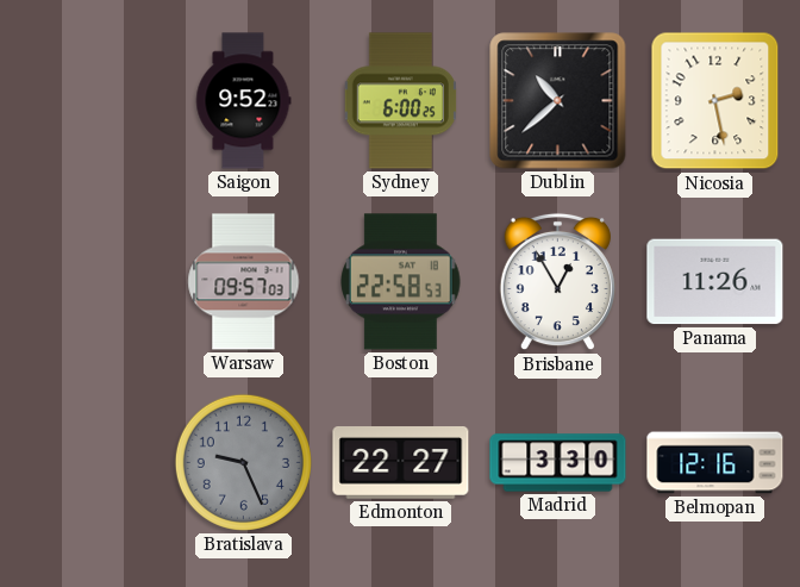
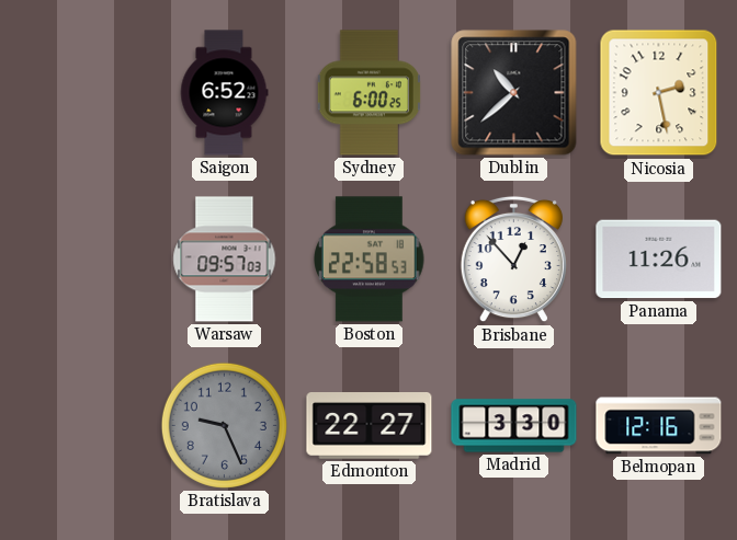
Saigon: 9:52 -> 6:52
Brisbane: 12:55 -> 12:53
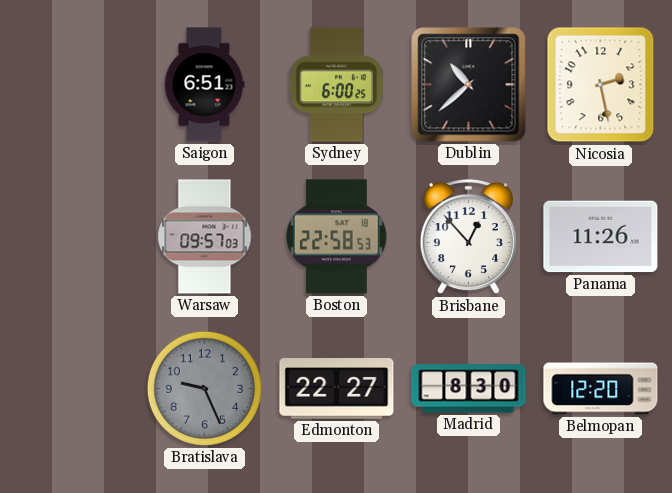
Saigon: 6:52 -> 6:51
Madrid: 3:30 -> 8:30
Belmopan: 12:16 -> 12:20
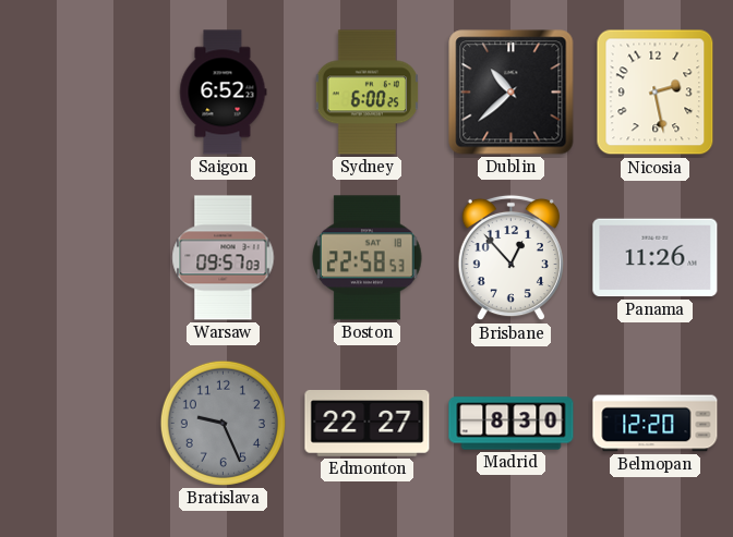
Saigon: 6:51 -> 6:52
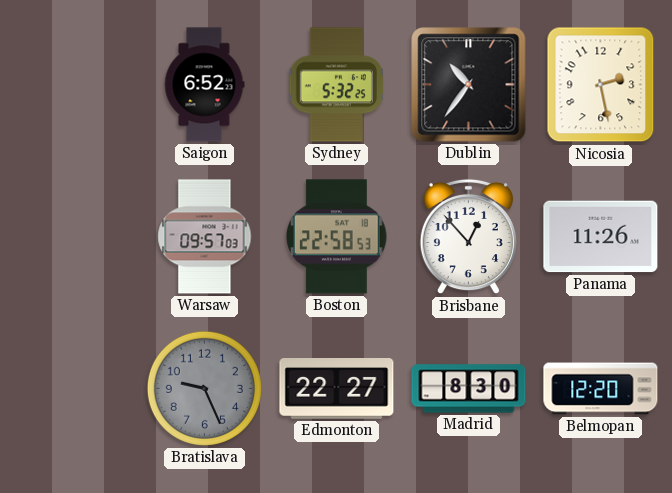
Sydney: 6:00 -> 5:32
Dublin: 10:38 -> 10:36
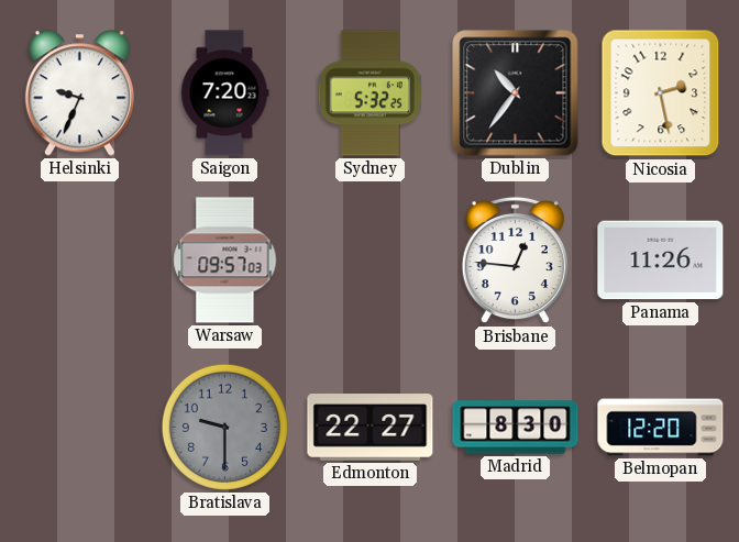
Helsinki: none -> 9:34
Saigon: 6:52 -> 7:20
Boston: 22:58 -> none
Brisbane: 12:53 -> 12:46
Bratislava: 9:26 -> 9:30
